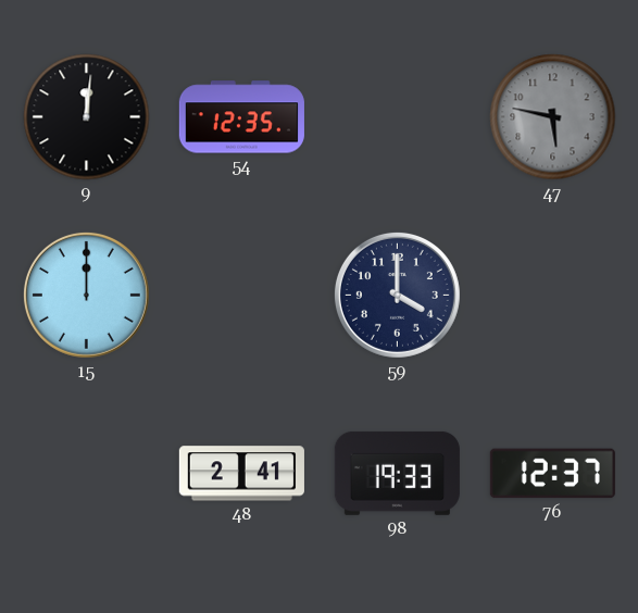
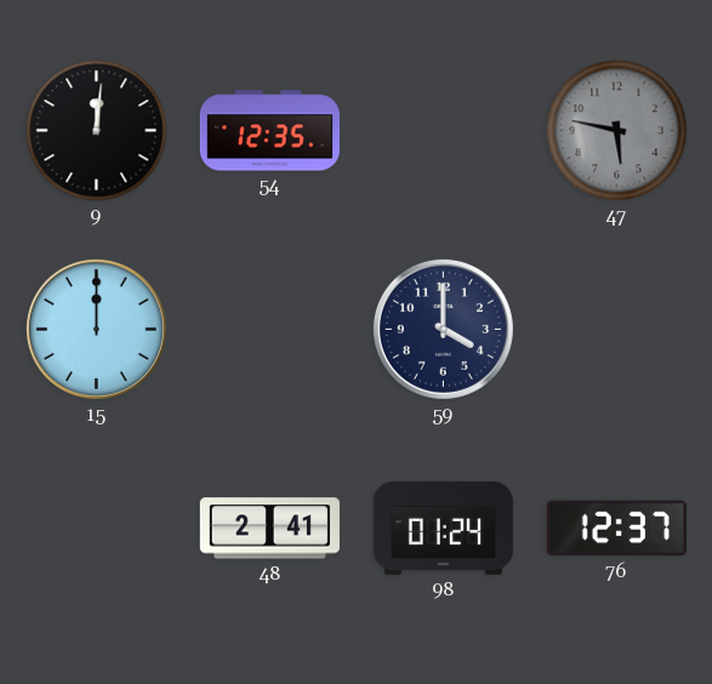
98: 19:33 -> 01:24
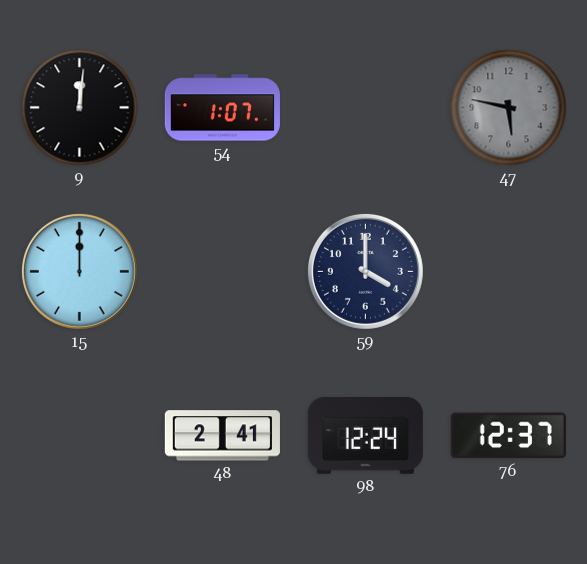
54: 12:35 -> 1:07
98: 01:24 -> 12:24
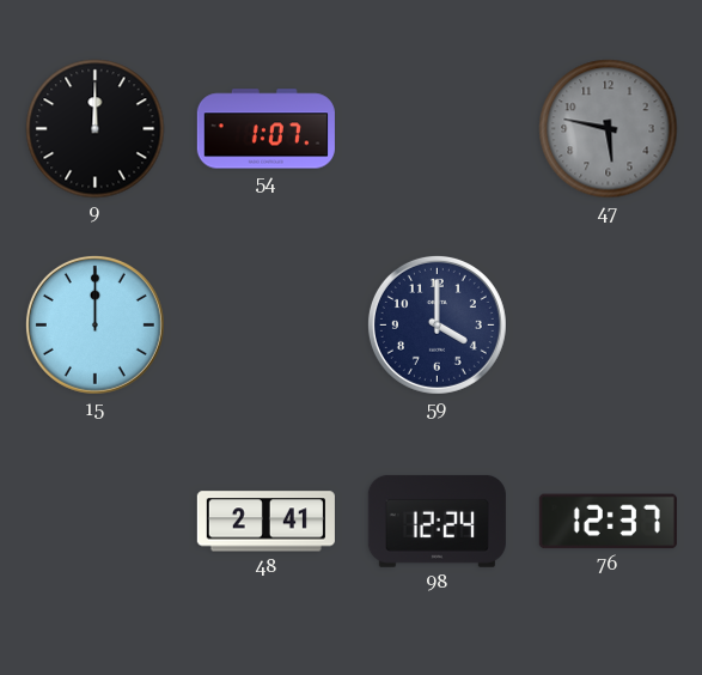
9: 12:01 -> 12:00
